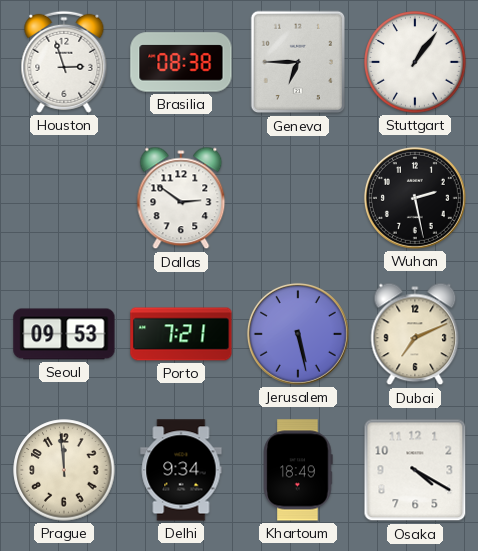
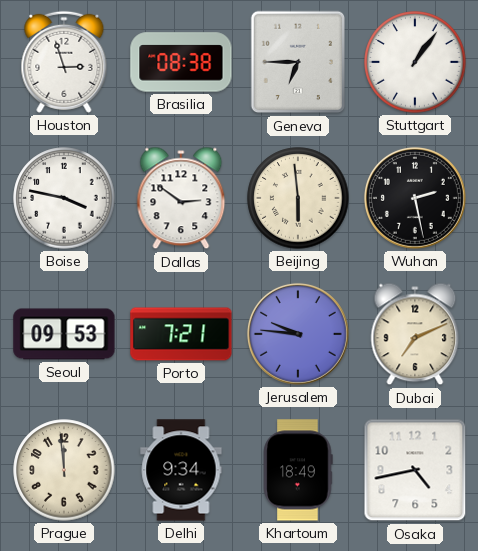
Boise: none -> 3:47
Beijing: none -> 5:59
Jerusalem: 5:28 -> 9:46
Osaka: 4:20 -> 4:43
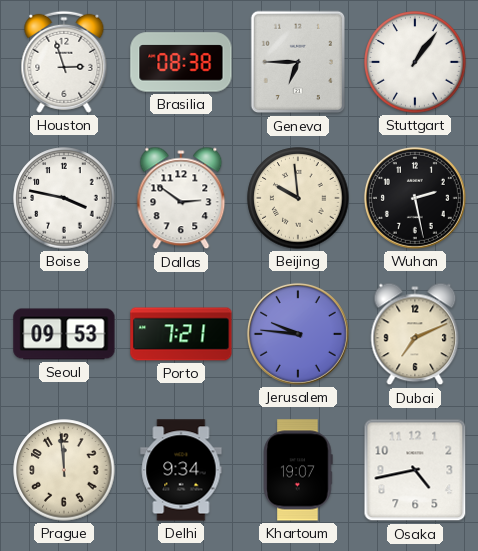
Beijing: 5:59 -> 9:59
Khartoum: 18:49 -> 19:07
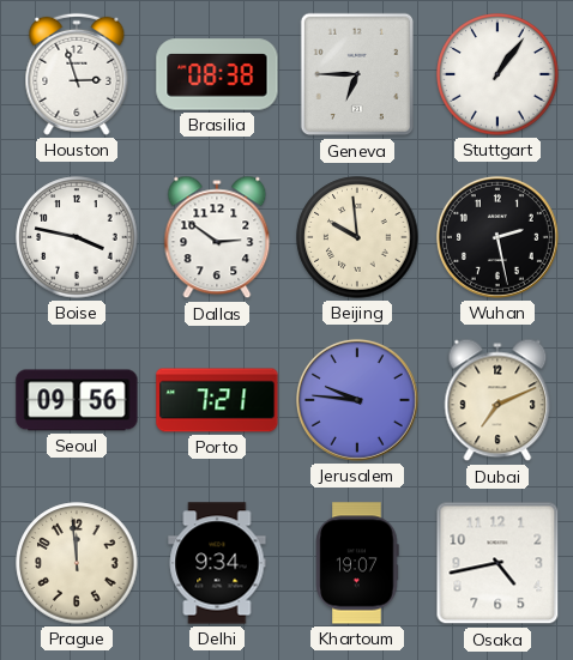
Seoul: 09:53 -> 09:56
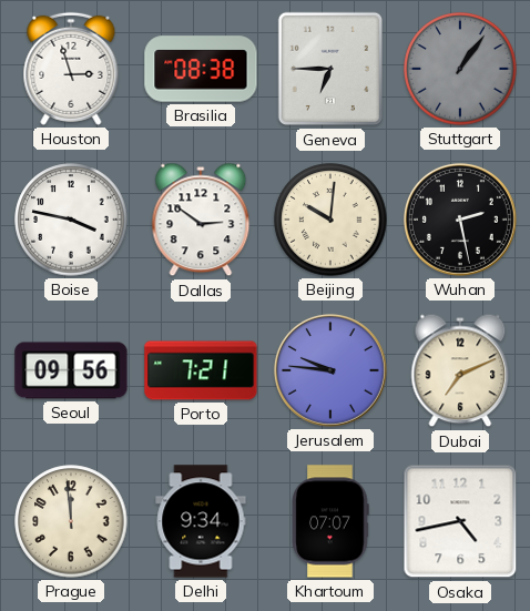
Stuttgart dial: white -> grey
Beijing: 9:59 -> 10:01
Khartoum: 19:07 -> 07:07
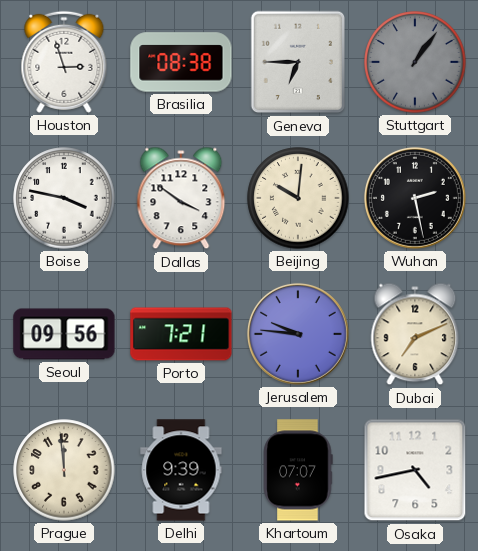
Dallas: 2:51 -> 3:51
Delhi: 9:34 -> 9:39
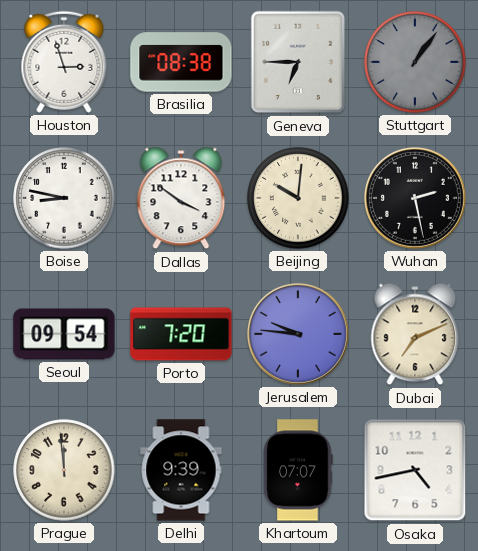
Boise: 3:47 -> 8:47
Seoul: 09:56 -> 09:54
Porto: 7:21 -> 7:20
